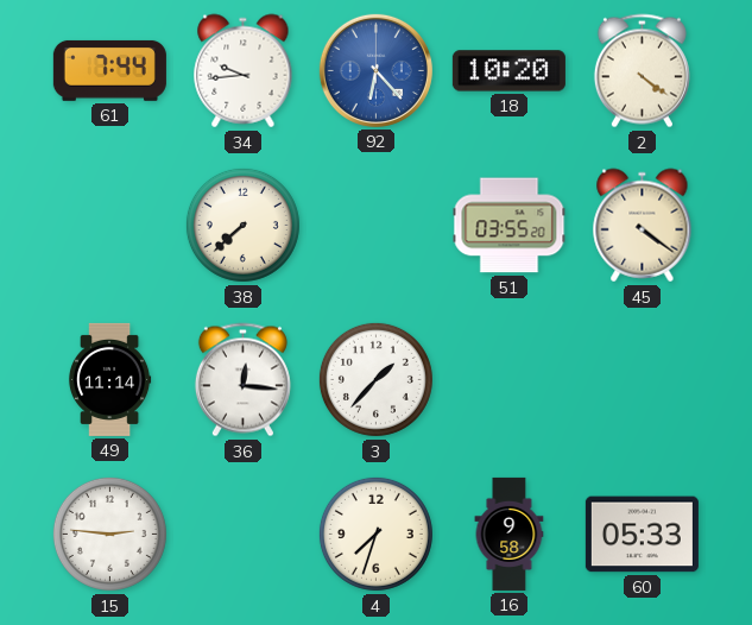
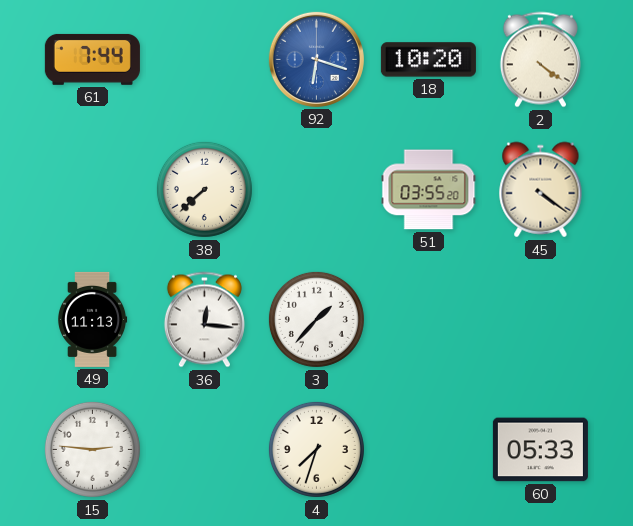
34: 9:44 -> none
92: 6:23 -> 6:18
49: 11:14 -> 11:13
16: 9:58 -> none
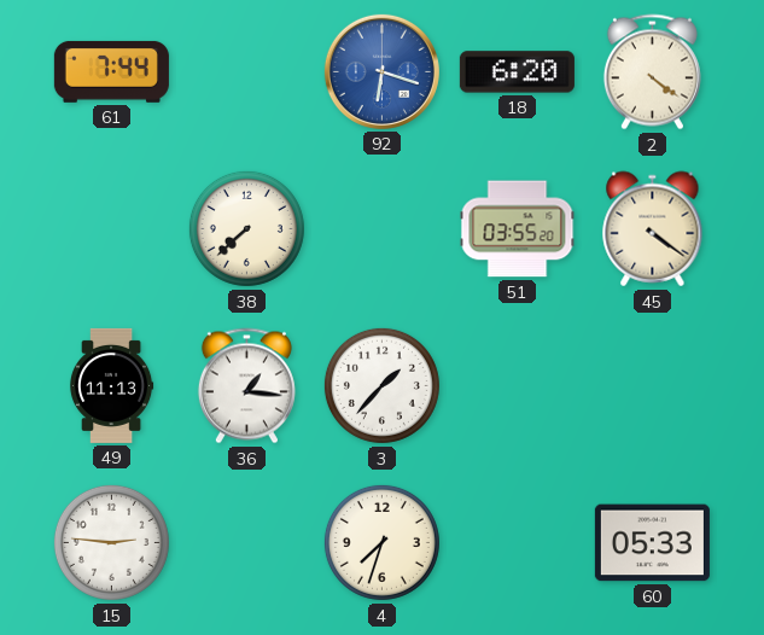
18: 10:20 -> 6:20
36: 12:16 -> 1:16
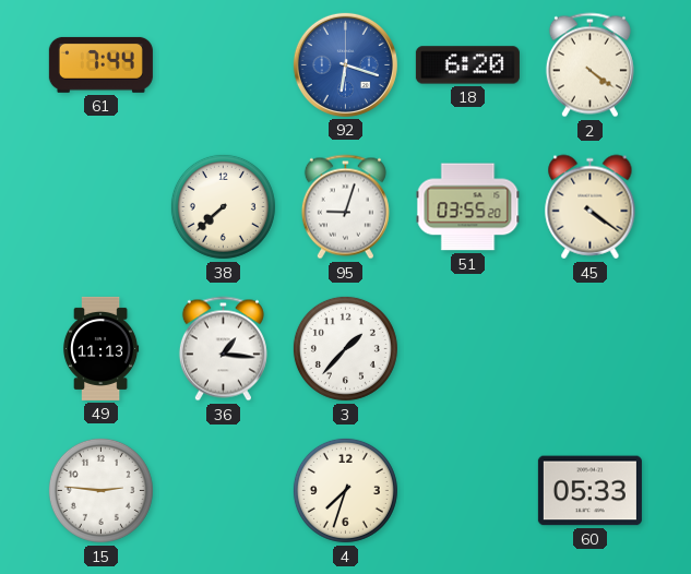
95: none -> 9:03
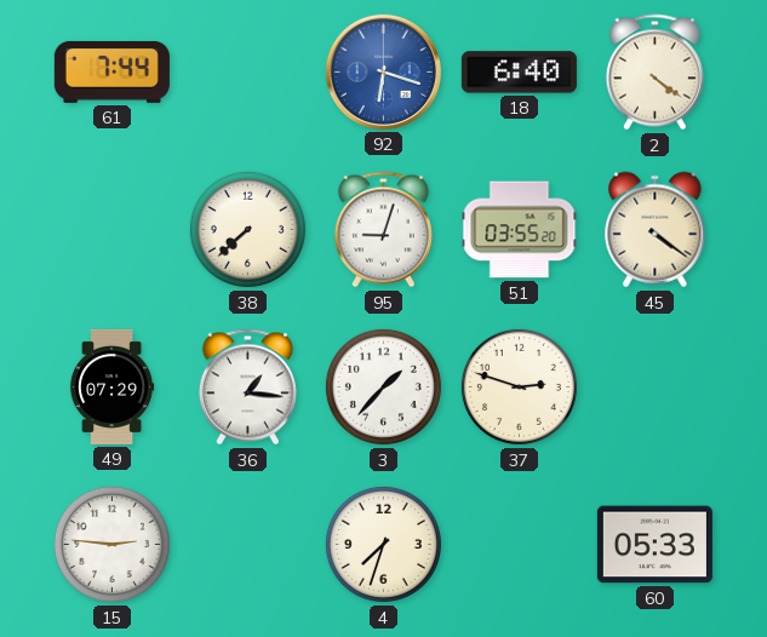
18: 6:20 -> 6:40
49: 11:13 -> 07:29
37: none -> 2:48
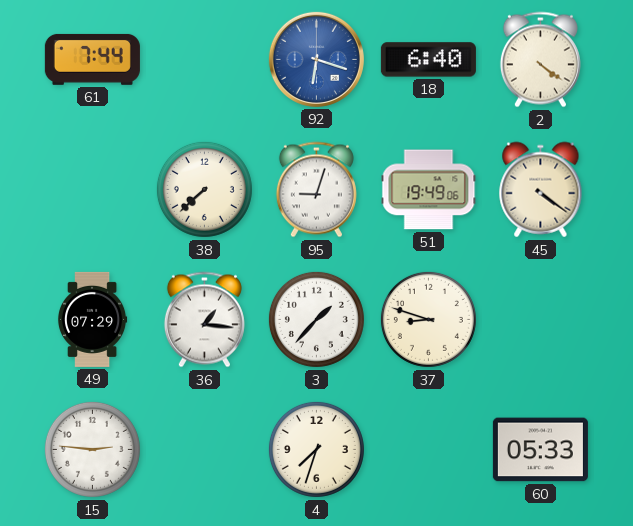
51: 03:55 -> 19:49
37: 2:48 -> 8:48
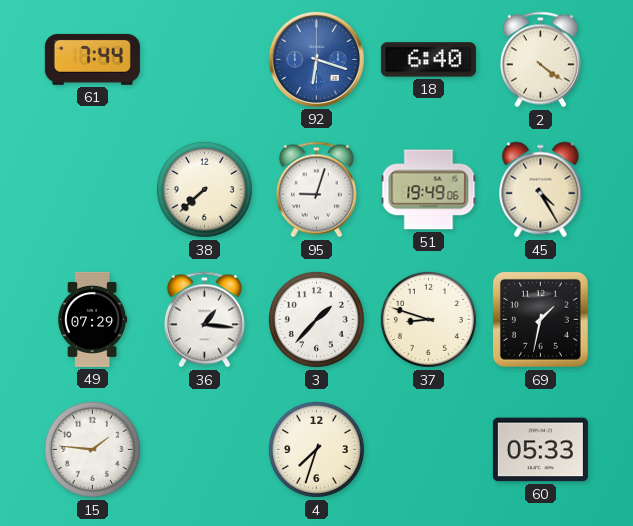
45: 4:21 -> 4:25
69: none -> 1:32
15: 2:46 -> 1:46
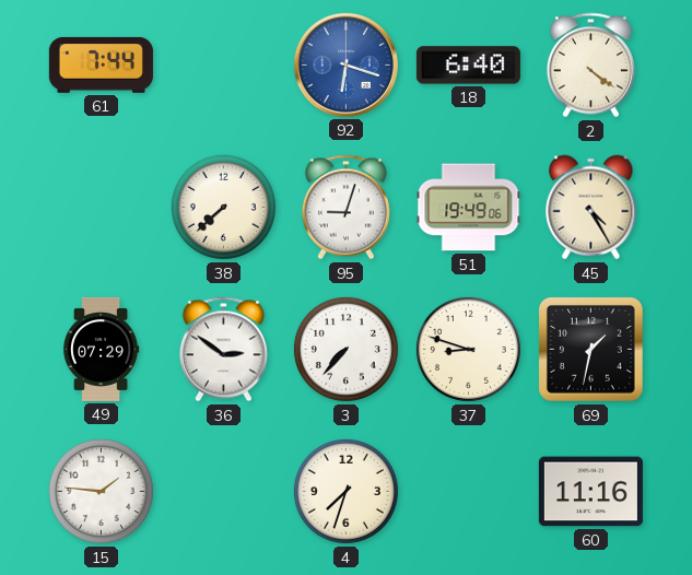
36: 1:16 -> 2:51
3: 1:37 -> 7:37
60: 05:33 -> 11:16
